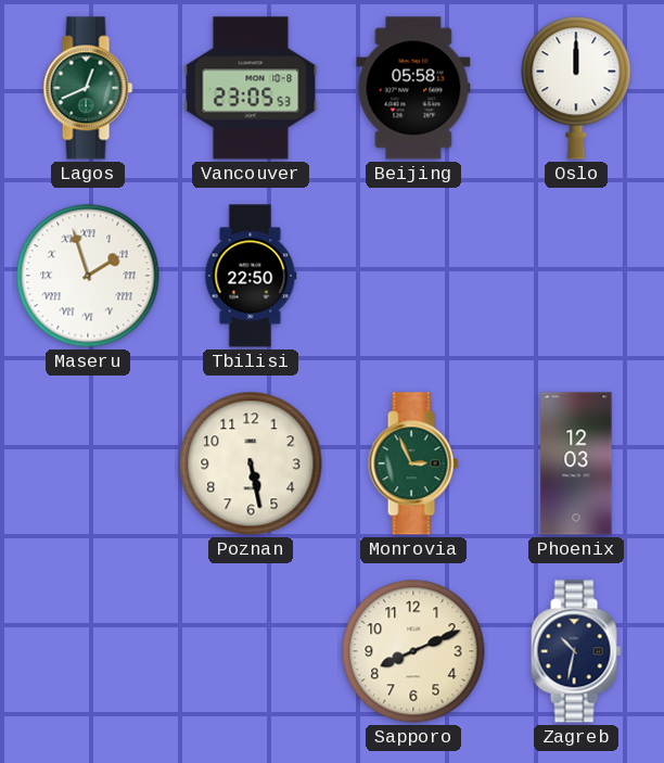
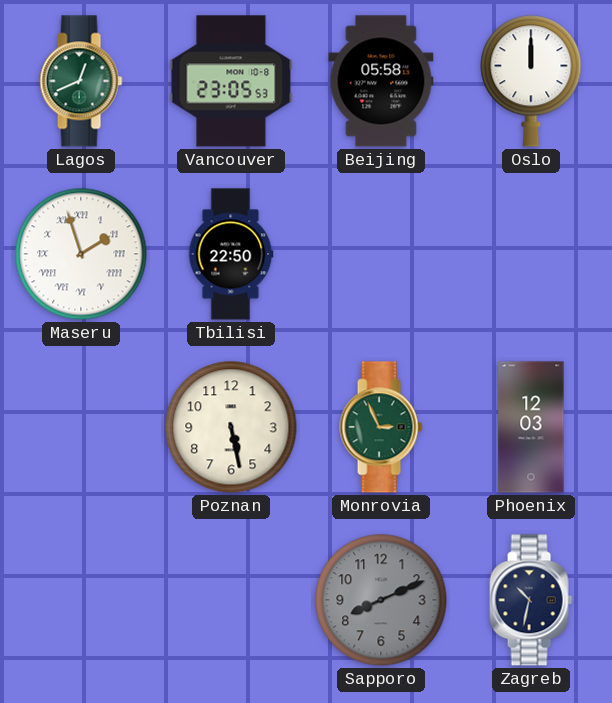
Sapporo dial: cream -> grey
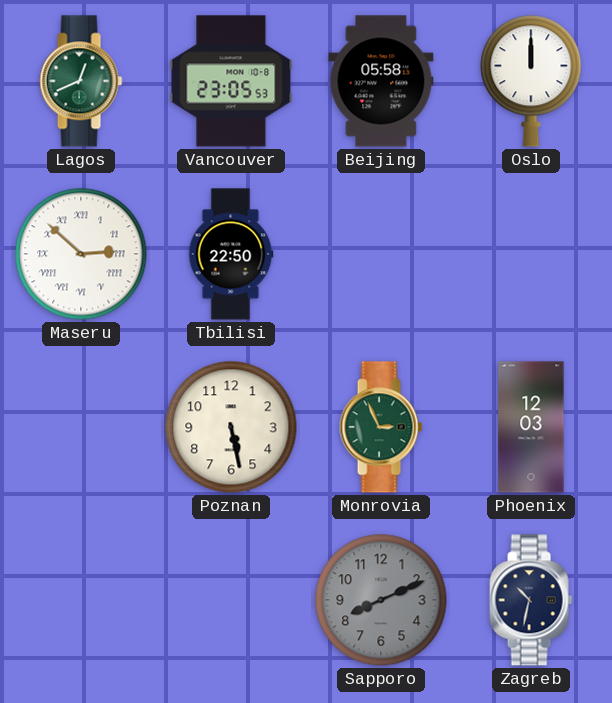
Maseru: 1:57 -> 2:52
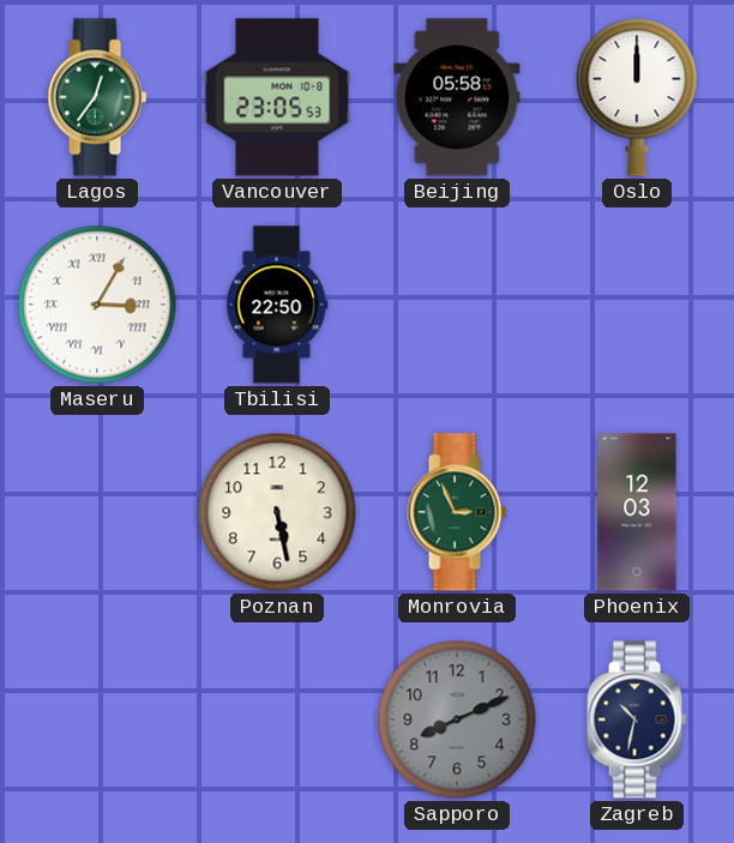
Lagos: 12:41 -> 12:36
Maseru: 2:52 -> 3:05
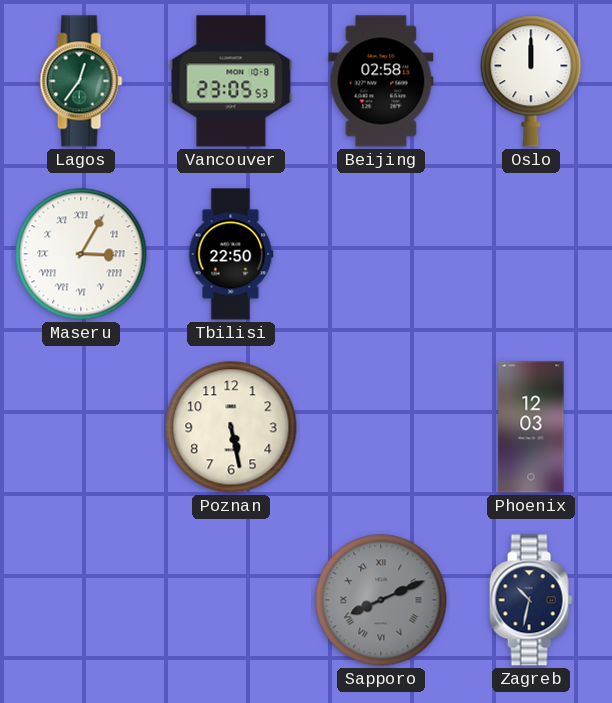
Beijing: 05:58 -> 02:58
Monrovia: 2:56 -> none
Sapporo numerals: Arabic -> Roman
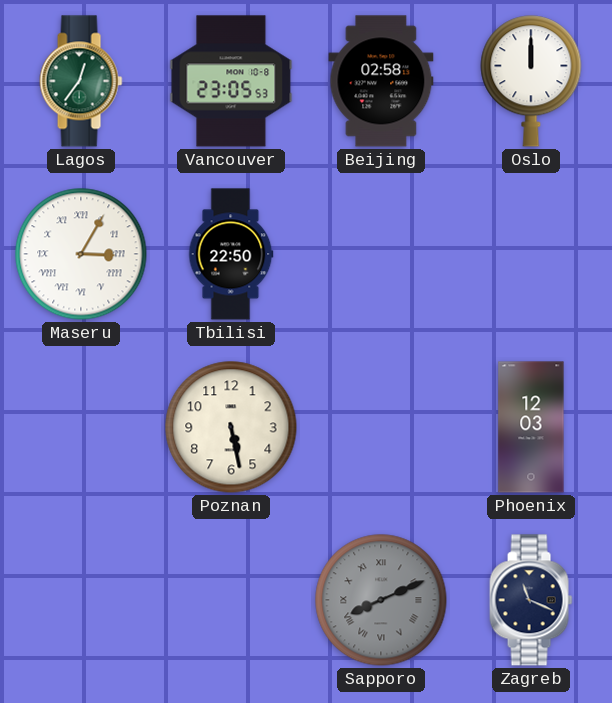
Zagreb: 10:32 -> 11:19
